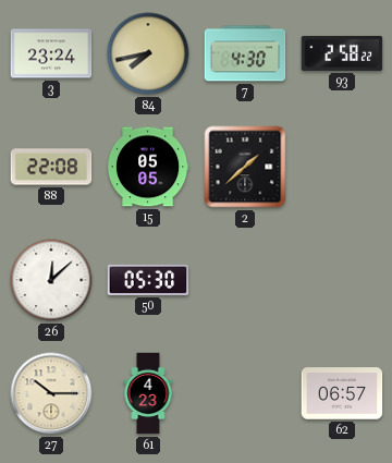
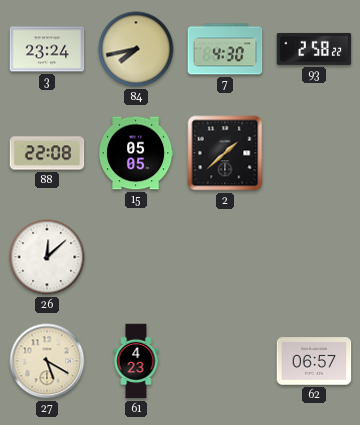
50: 05:30 -> none
27: 10:15 -> 5:20
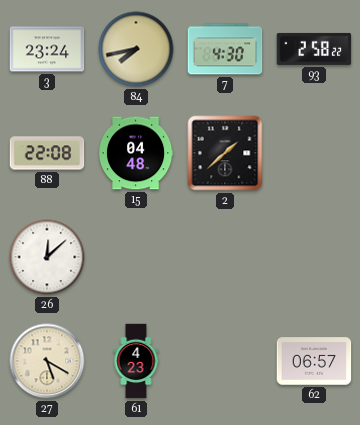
15: 05:05 -> 04:48
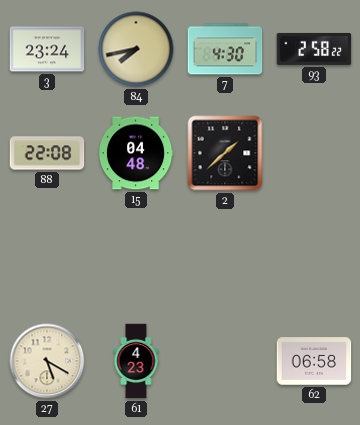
26: 12:08 -> none
62: 06:57 -> 06:58
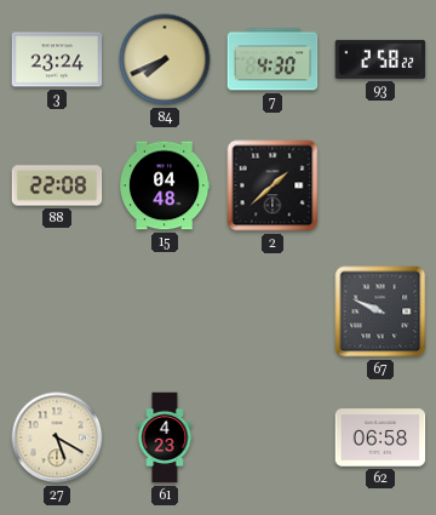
84: 7:43 -> 7:41
67: none -> 9:49
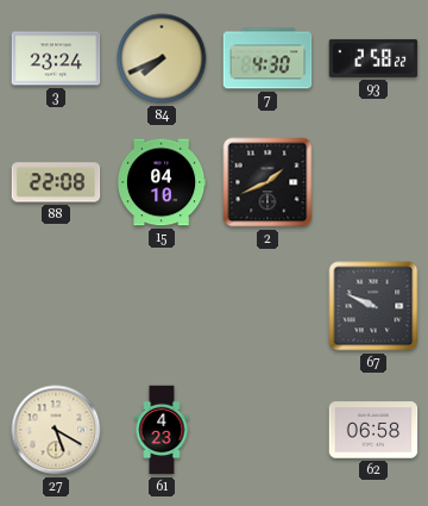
15: 04:48 -> 04:10
2: 1:38 -> 1:41
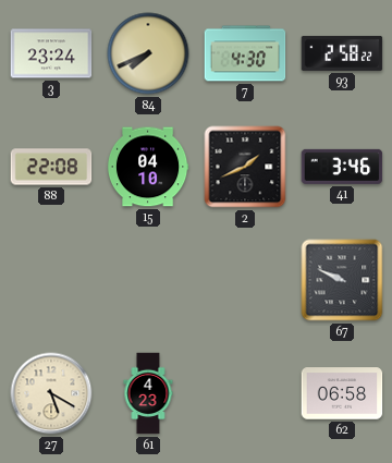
41: none -> 3:46
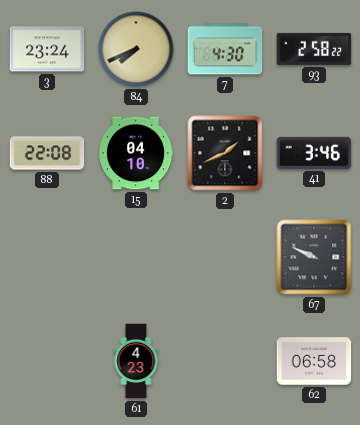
27: 5:20 -> none
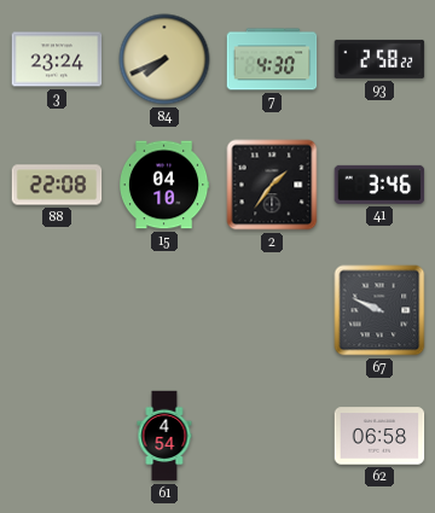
2: 1:41 -> 1:36
61: 4:23 -> 4:54
